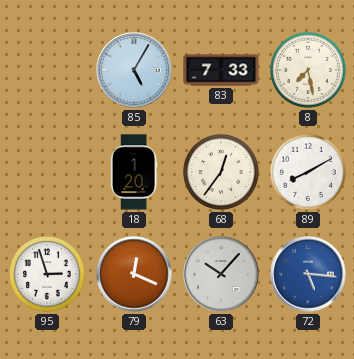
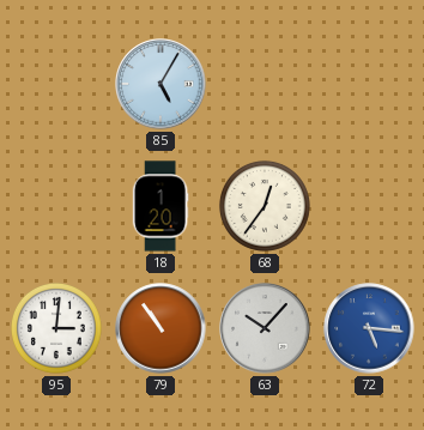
83: 7:33 -> none
8: 7:28 -> none
89: 8:10 -> none
95: 2:57 -> 3:01
79: 12:19 -> 10:54
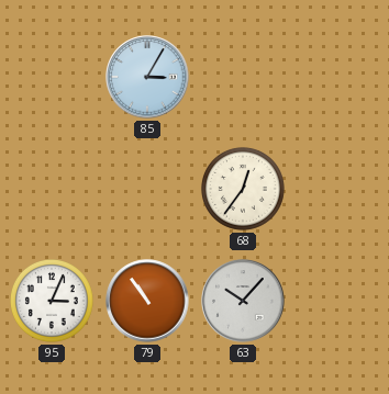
85: 5:05 -> 3:05
18: 1:20 -> none
95: 3:01 -> 3:04
72: 5:16 -> none
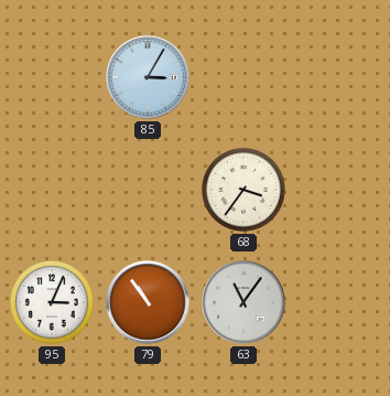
68: 12:36 -> 3:36
63: 10:07 -> 11:06
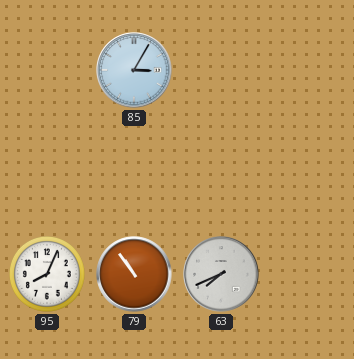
68: 3:36 -> none
95: 3:04 -> 8:04
63: 11:06 -> 7:41
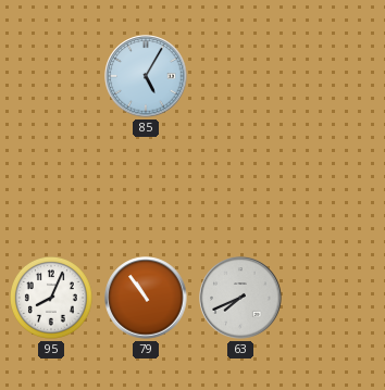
85: 3:05 -> 5:05
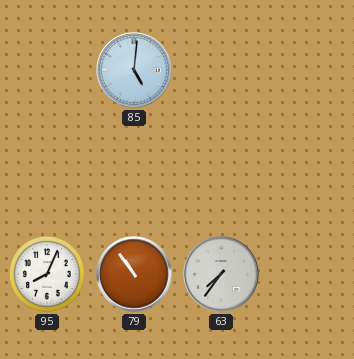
85: 5:05 -> 5:01
63: 7:41 -> 7:36
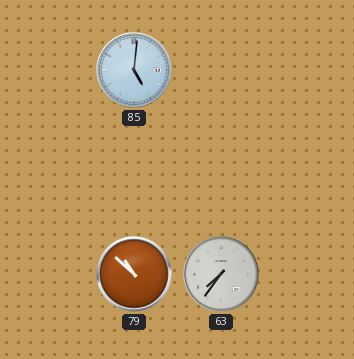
95: 8:04 -> none
79: 10:54 -> 10:52
